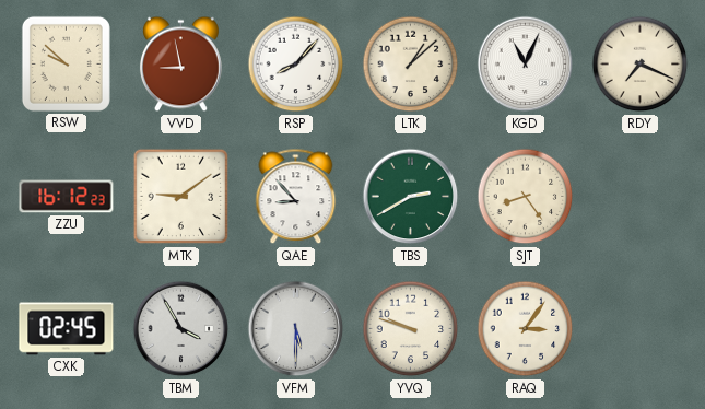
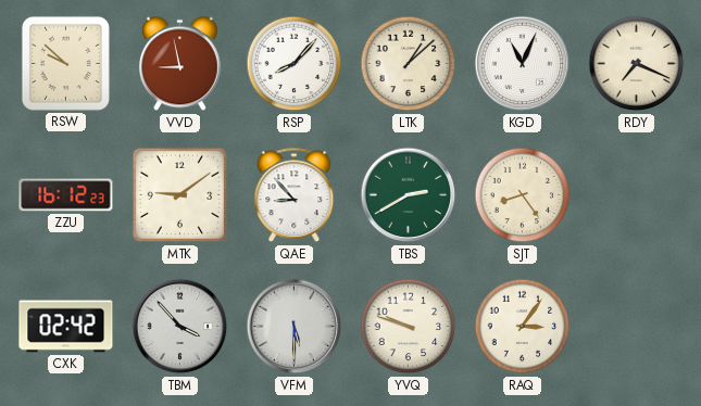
CXK: 02:45 -> 02:42
TBM: 3:55 -> 3:53
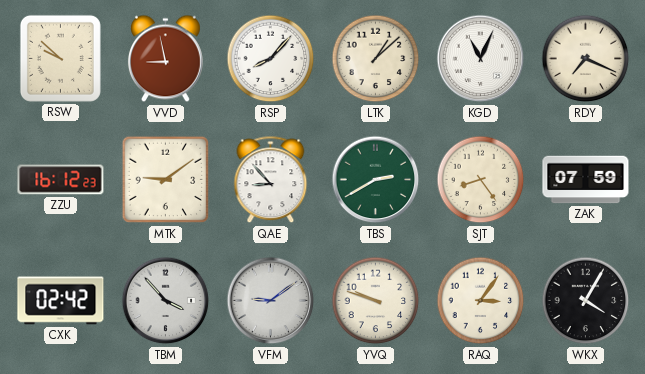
ZAK: none -> 07:59
VFM: 5:30 -> 9:09
WKX: none -> 4:05
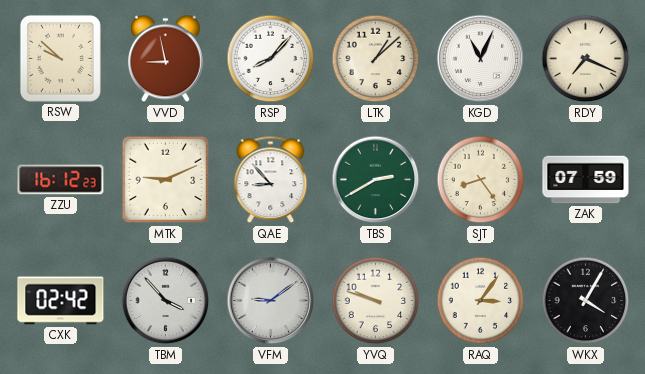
MTK: 9:09 -> 9:11
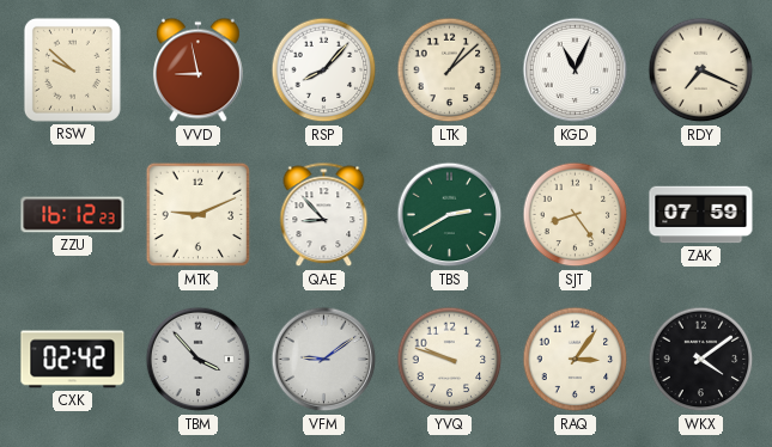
WKX: 4:05 -> 4:09
